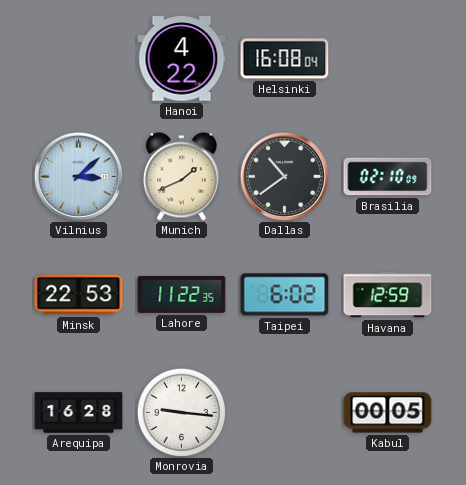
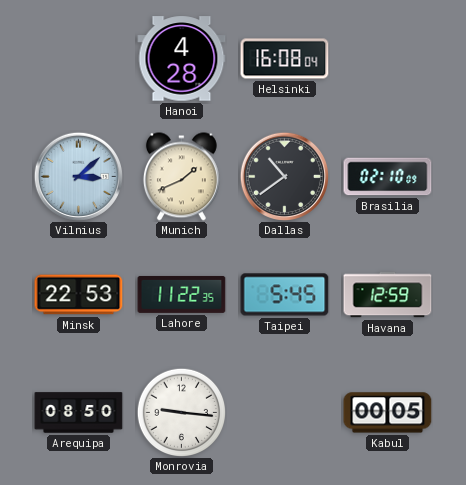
Hanoi: 4:22 -> 4:28
Taipei: 6:02 -> 5:45
Arequipa: 16:28 -> 08:50
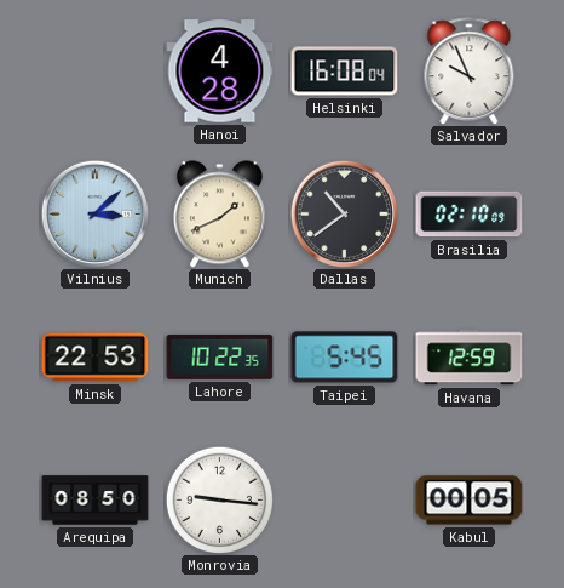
Salvador: none -> 9:56
Lahore: 11:22 -> 10:22
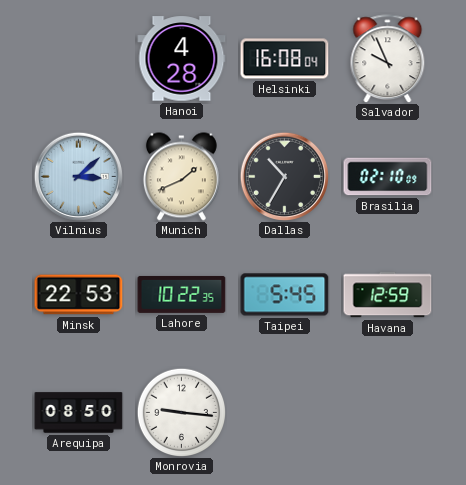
Dallas: 10:39 -> 10:35
Kabul: 00:05 -> none
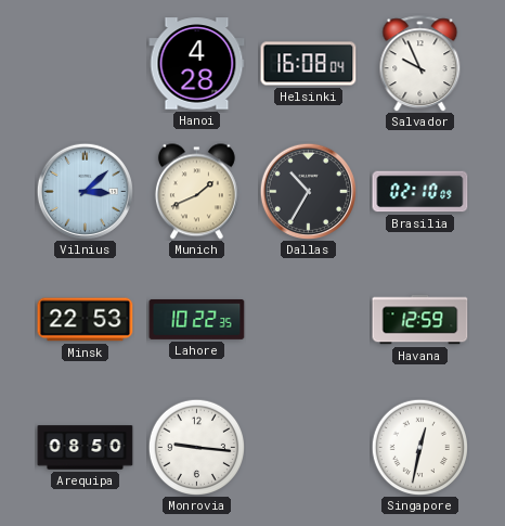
Taipei: 5:45 -> none
Singapore: none -> 12:32
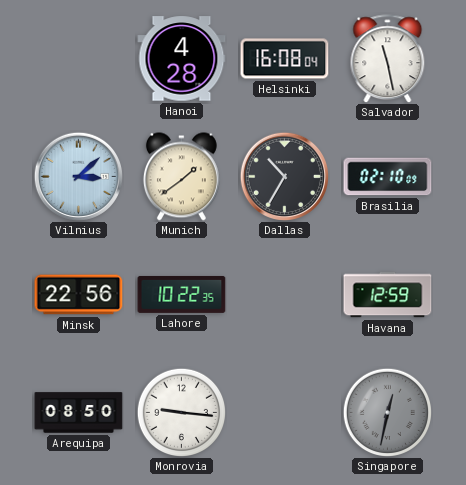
Salvador: 9:56 -> 11:28
Munich: 1:41 -> 1:39
Minsk: 22:53 -> 22:56
Singapore dial: white -> grey
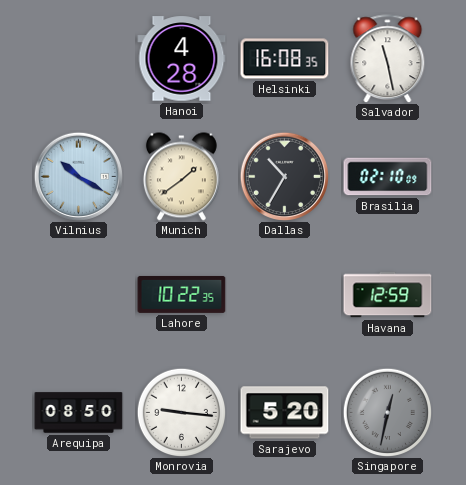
Helsinki: 16:08:04 -> 16:08:35
Vilnius: 3:08 -> 10:20
Minsk: 22:56 -> none
Sarajevo: none -> 5:20
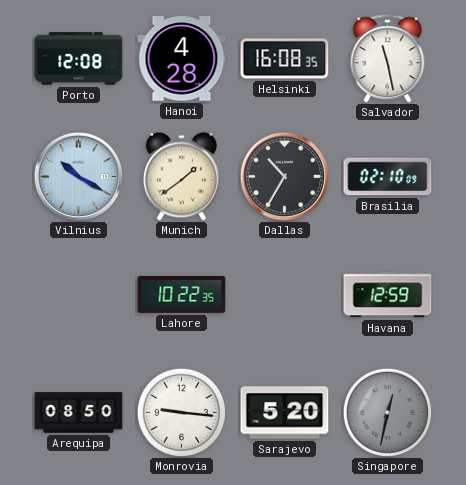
Porto: none -> 12:08
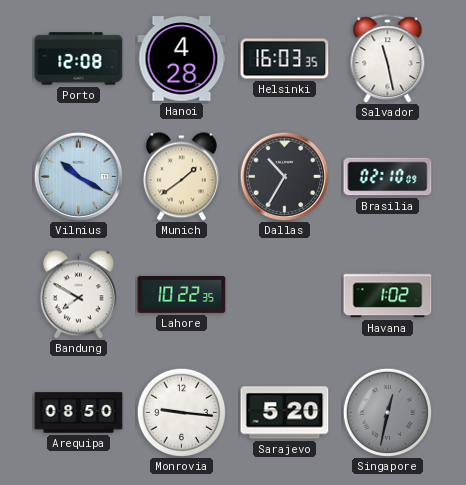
Helsinki: 16:08 -> 16:03
Bandung: none -> 7:50
Havana: 12:59 -> 1:02
